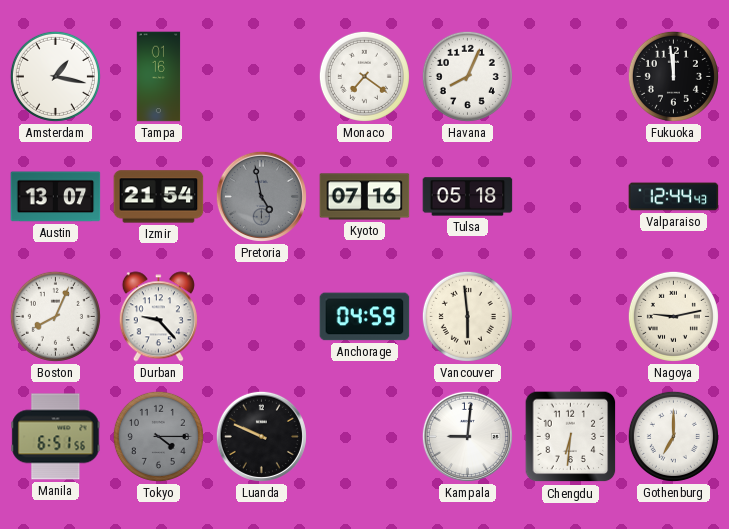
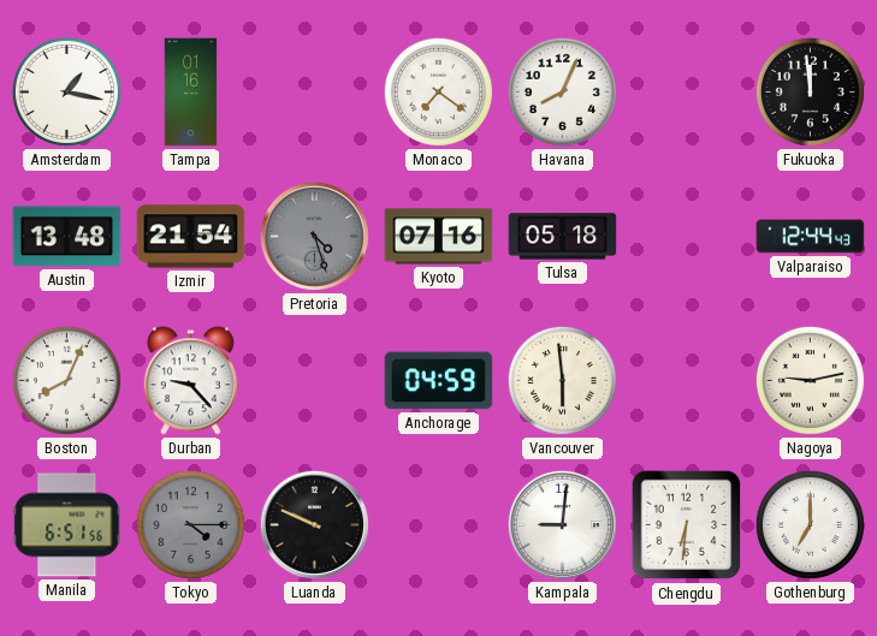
Austin: 13:07 -> 13:48
Pretoria: 4:58 -> 4:27
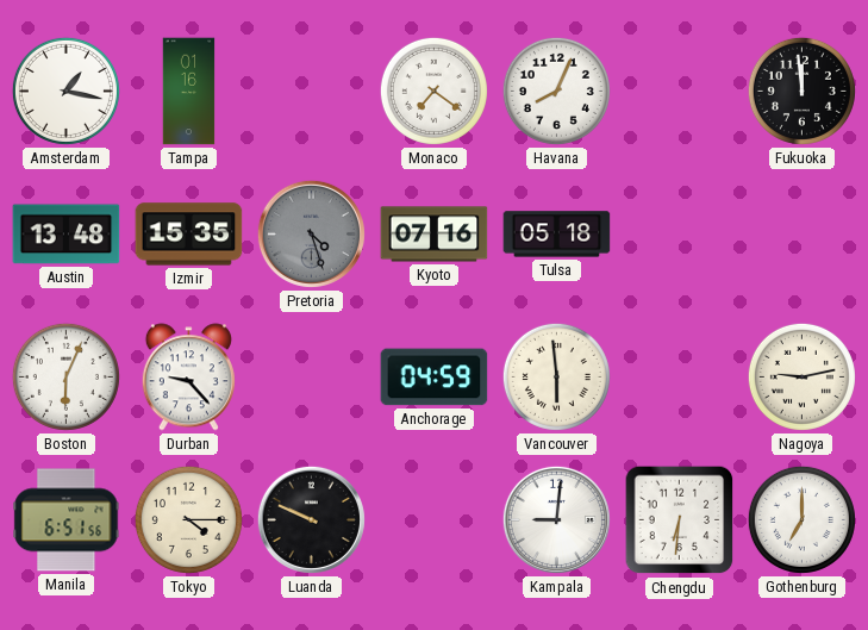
Izmir: 21:54 -> 15:35
Valparaiso: 12:44 -> none
Boston: 8:04 -> 6:04
Tokyo dial: grey -> cream
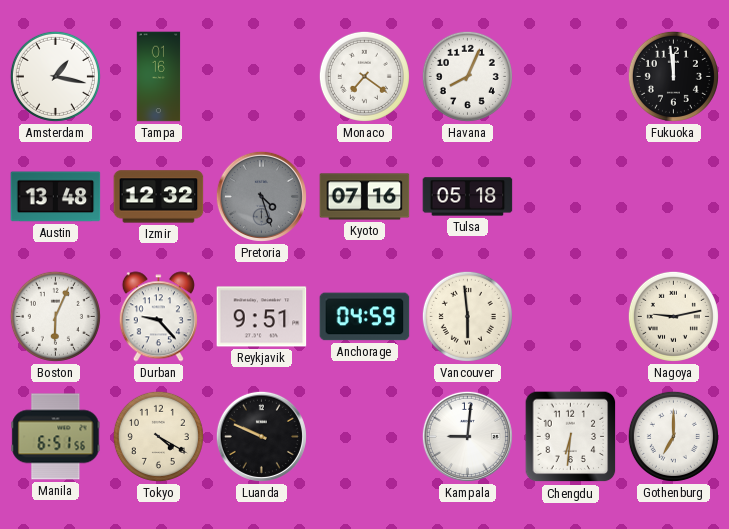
Izmir: 15:35 -> 12:32
Reykjavik: none -> 9:51
Tokyo: 4:15 -> 4:20
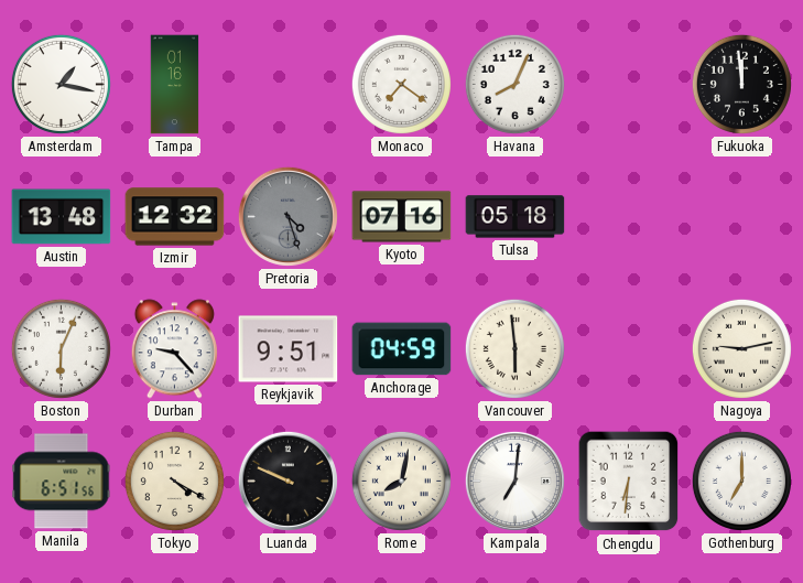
Rome: none -> 8:02
Kampala: 9:01 -> 7:01
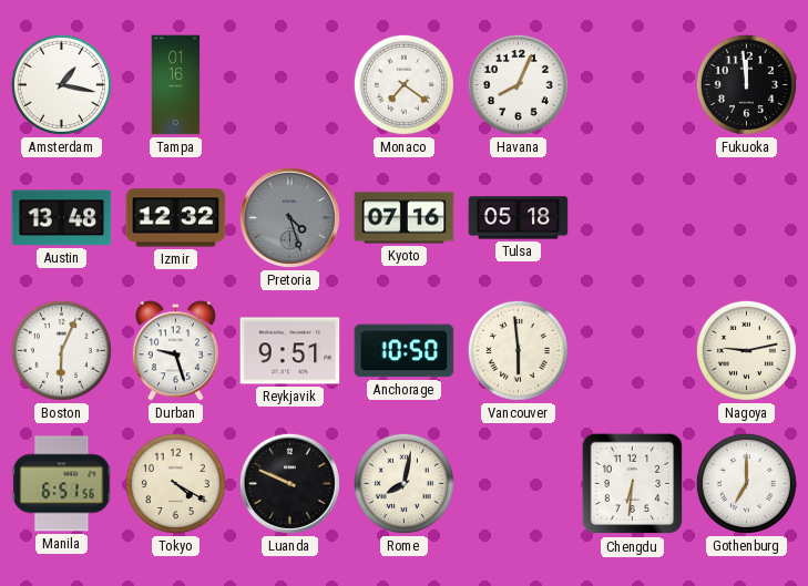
Durban: 9:23 -> 9:27
Anchorage: 04:59 -> 10:50
Kampala: 7:01 -> none
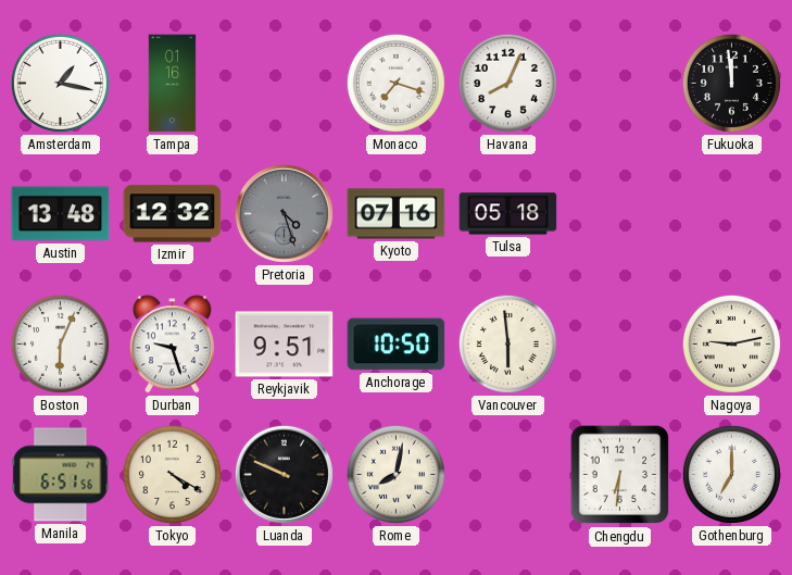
Monaco: 7:21 -> 7:18
